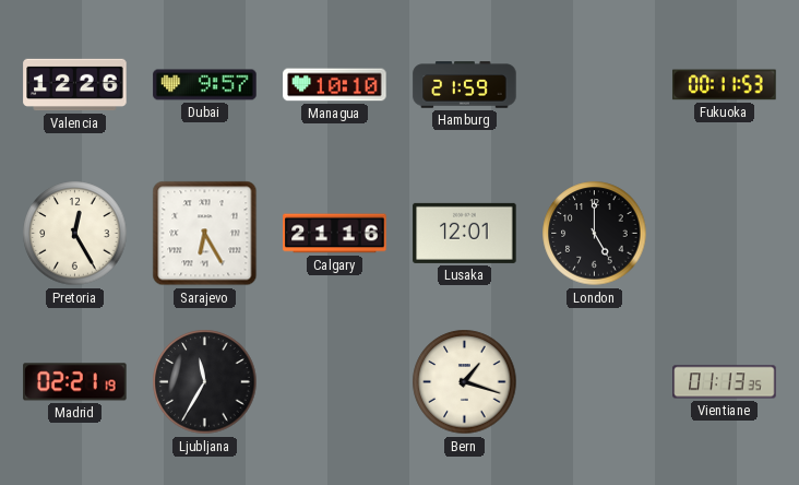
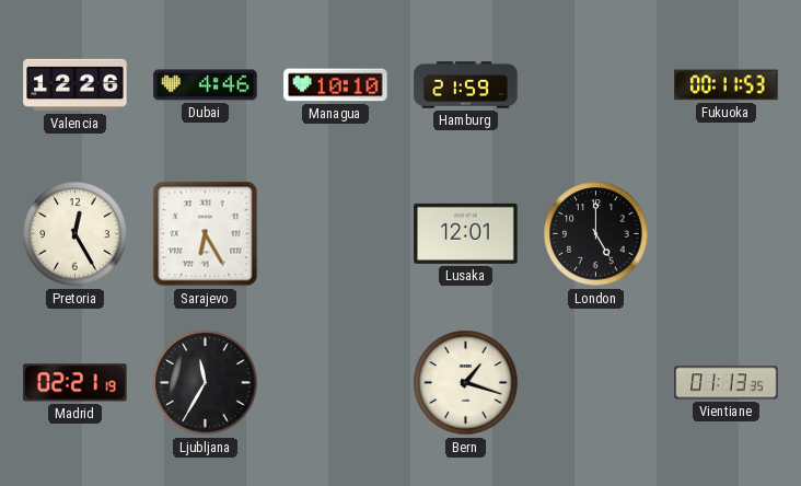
Dubai: 9:57 -> 4:46
Calgary: 21:16 -> none
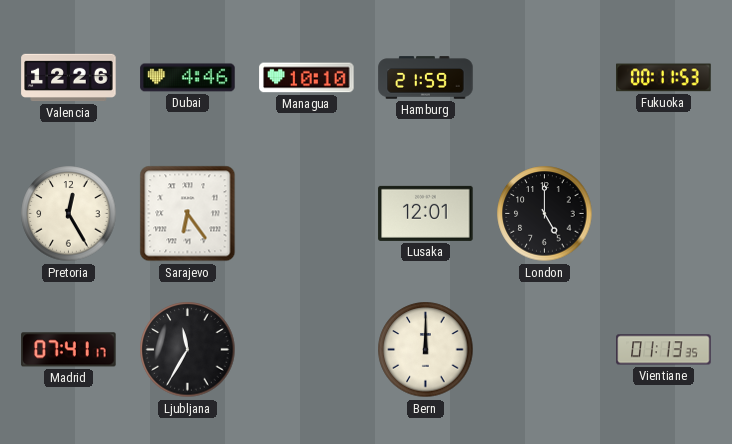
Sarajevo: 6:25 -> 6:24
Madrid: 02:21 -> 07:41
Bern: 1:18 -> 12:00
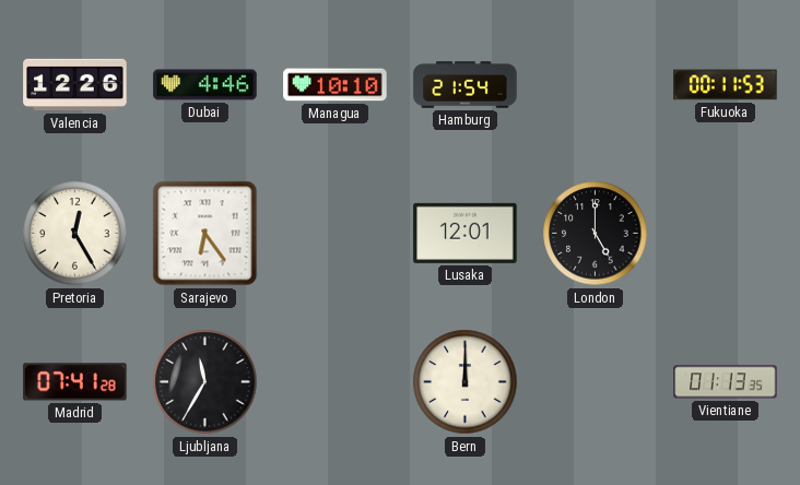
Hamburg: 21:59 -> 21:54
Madrid: 07:41:17 -> 07:41:28
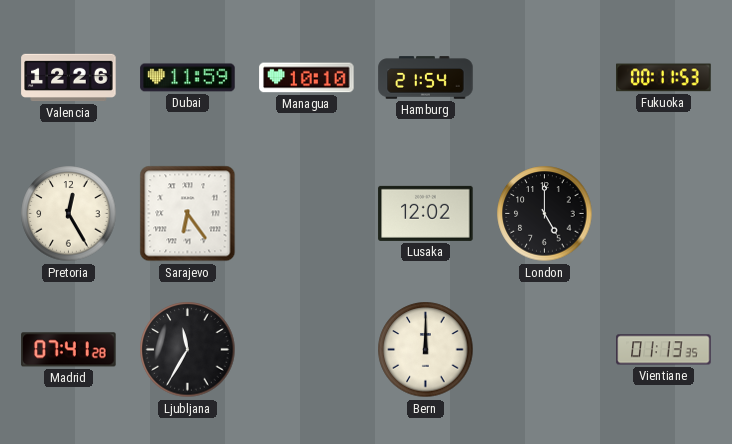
Dubai: 4:46 -> 11:59
Lusaka: 12:01 -> 12:02
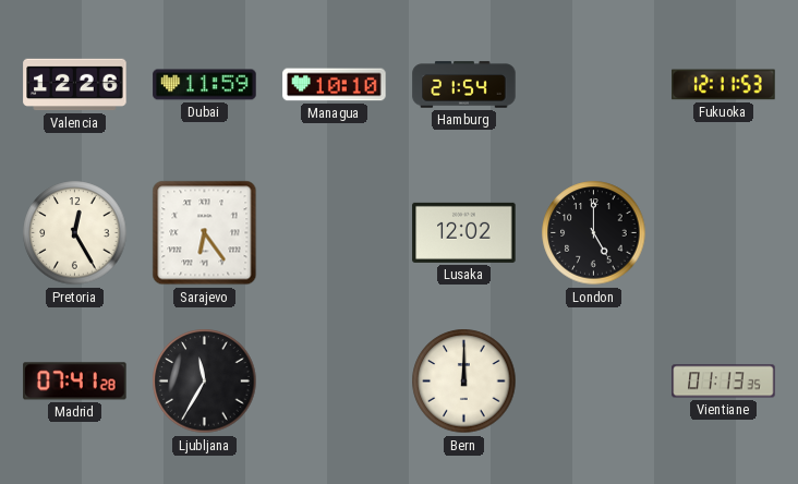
Fukuoka: 00:11 -> 12:11
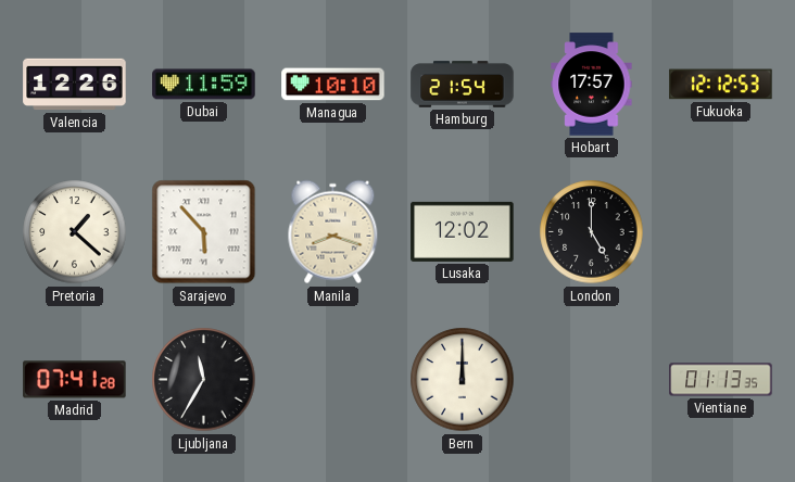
Hobart: none -> 17:57
Fukuoka: 12:11 -> 12:12
Pretoria: 12:25 -> 1:22
Sarajevo: 6:24 -> 5:53
Manila: none -> 8:18
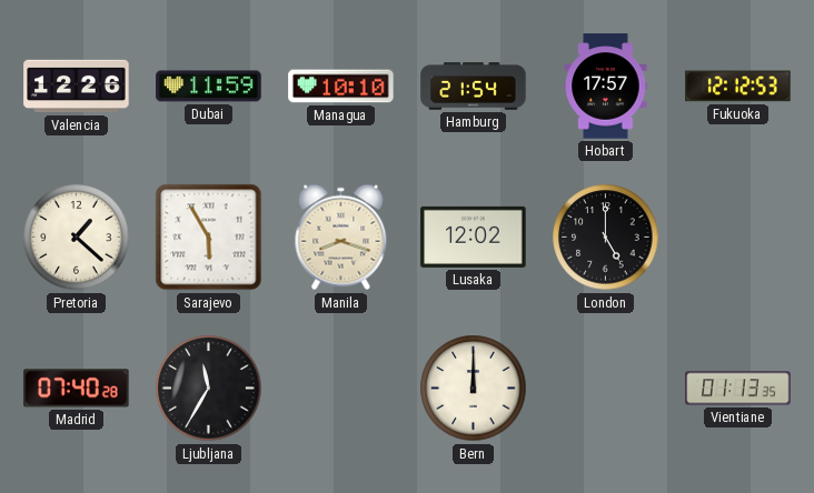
Sarajevo: 5:53 -> 5:55
Madrid: 07:41 -> 07:40
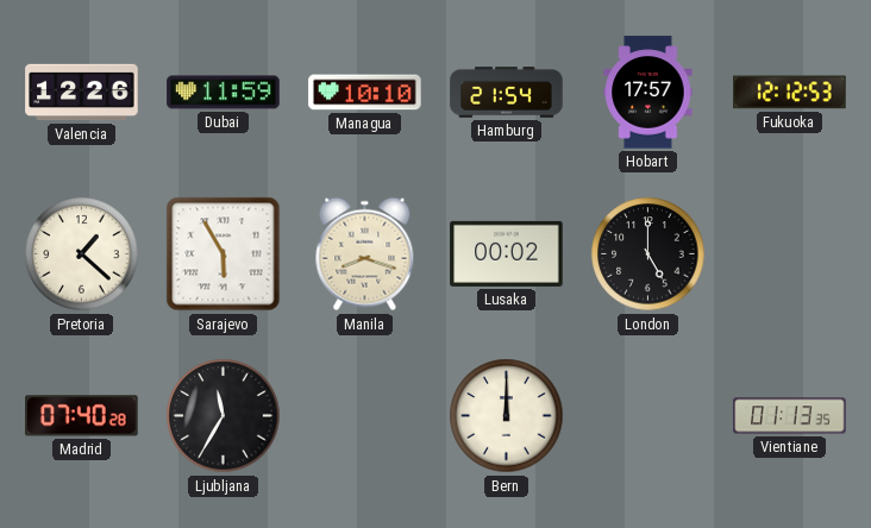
Lusaka: 12:02 -> 00:02
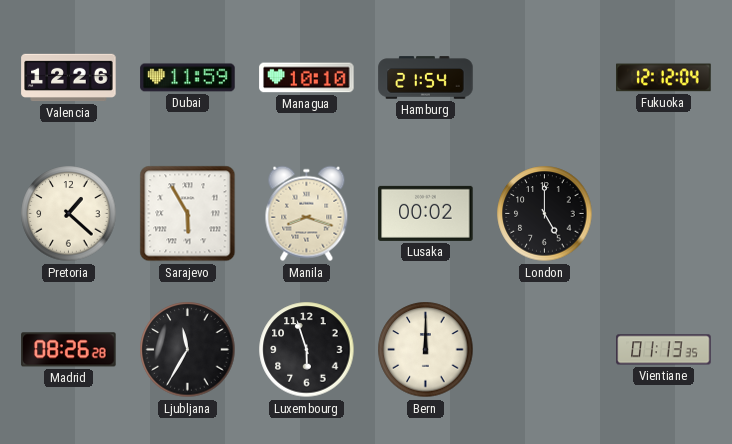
Hobart: 17:57 -> none
Fukuoka: 12:12:53 -> 12:12:04
Madrid: 07:40 -> 08:26
Luxembourg: none -> 5:57
